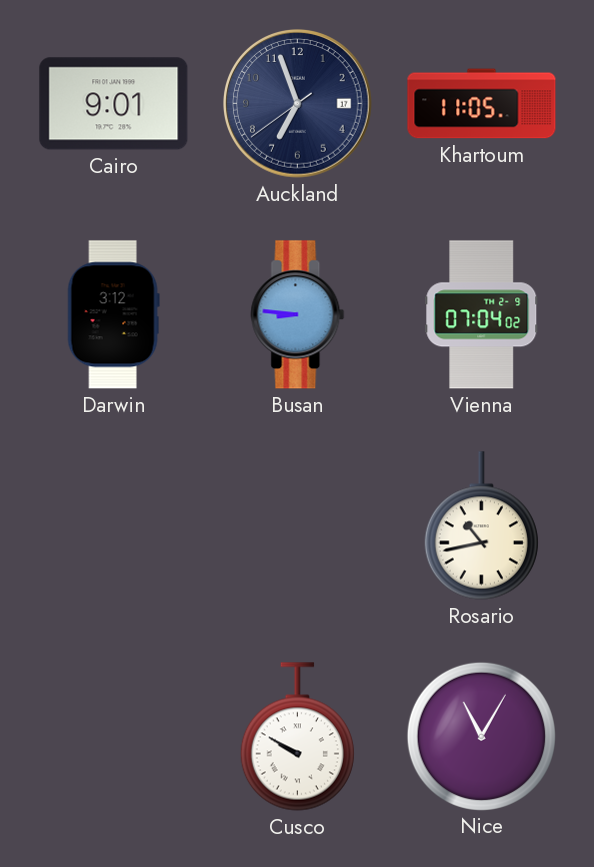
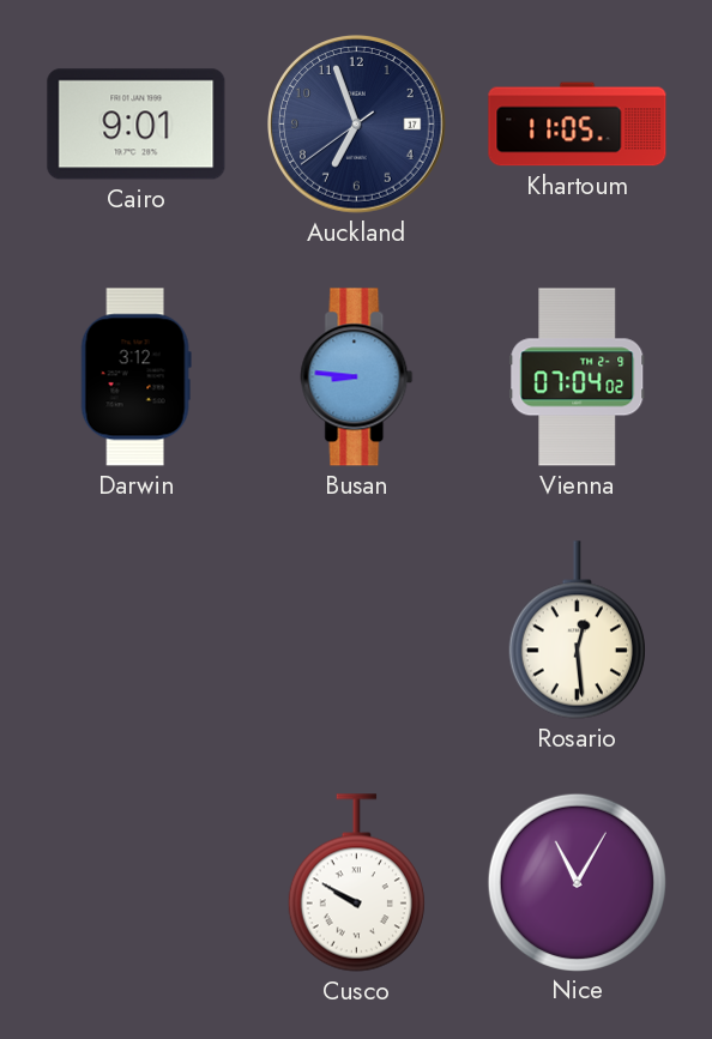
Rosario: 10:43 -> 12:29
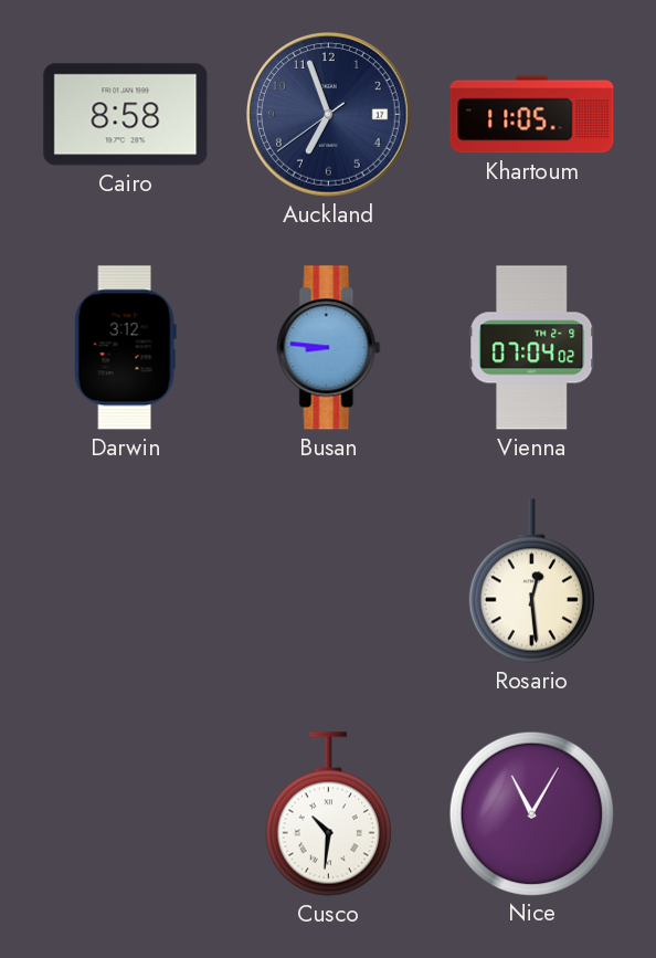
Cairo: 9:01 -> 8:58
Cusco: 9:50 -> 10:31
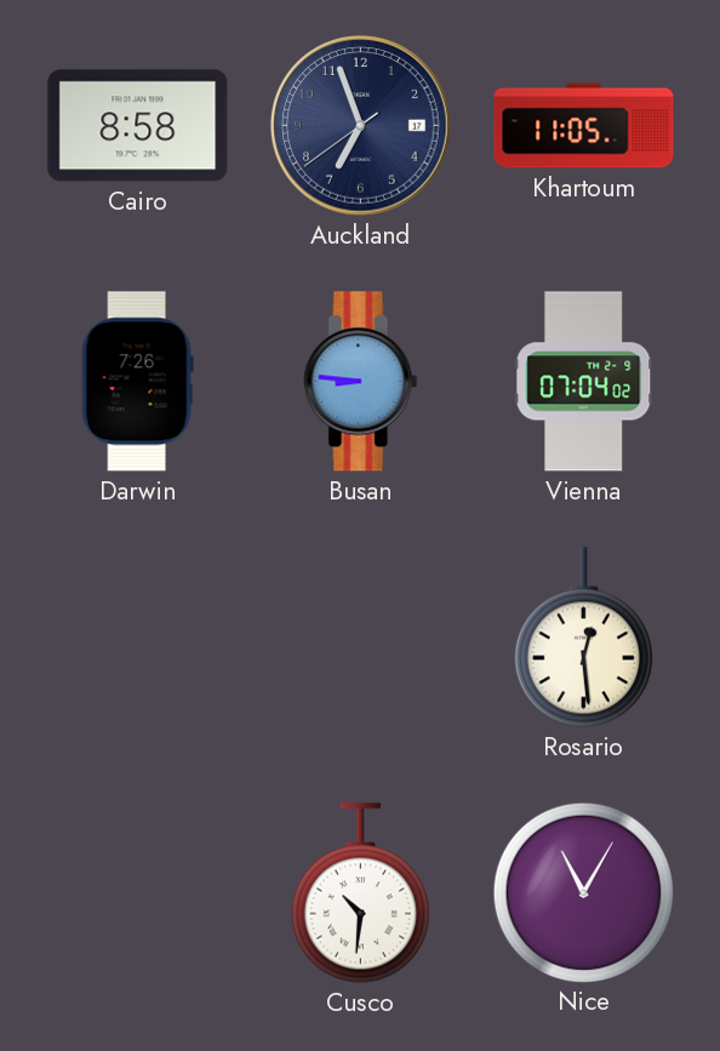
Darwin: 3:12 -> 7:26
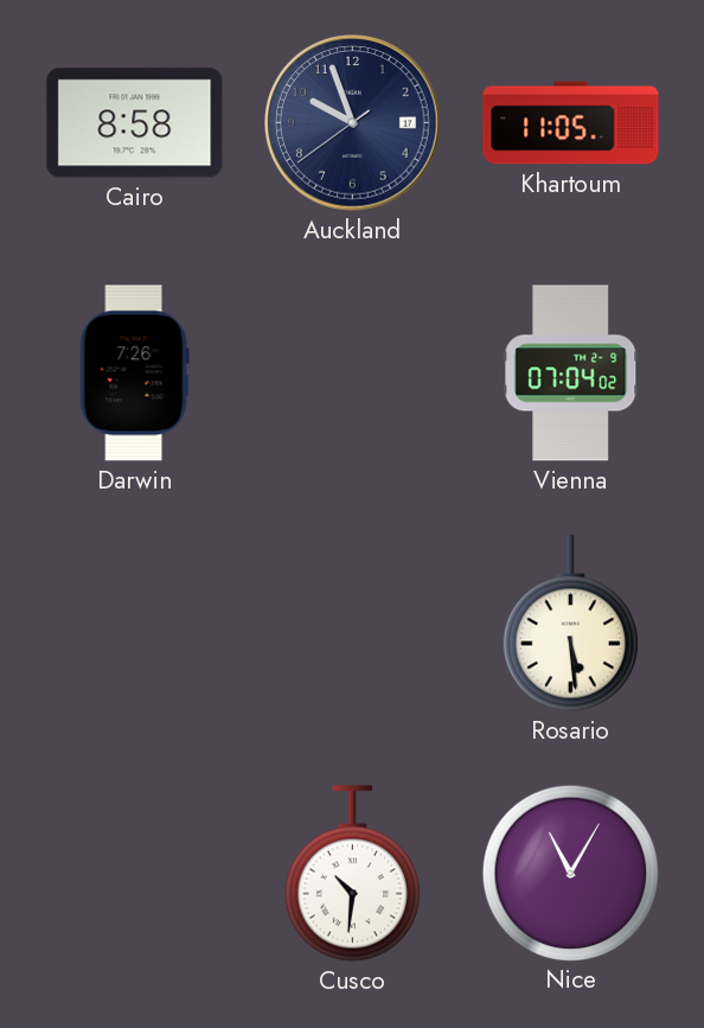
Auckland: 6:56 -> 9:56
Busan: 8:46 -> none
Rosario: 12:29 -> 5:29
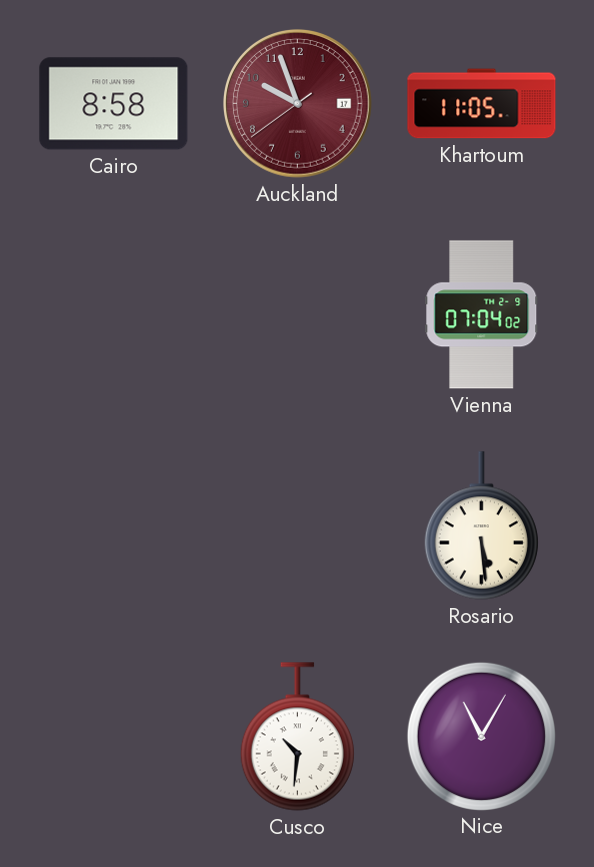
Auckland dial: navy -> burgundy
Darwin: 7:26 -> none
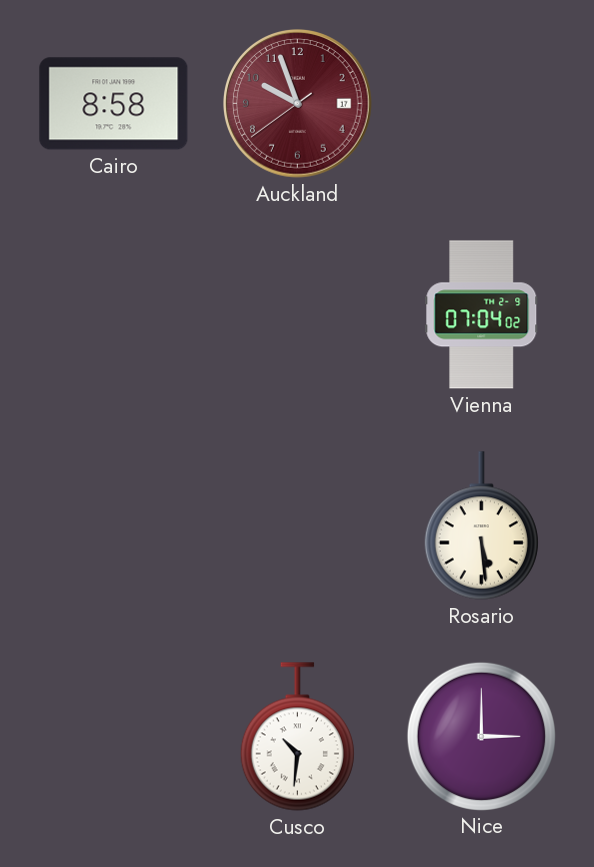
Khartoum: 11:05 -> none
Nice: 11:05 -> 3:00
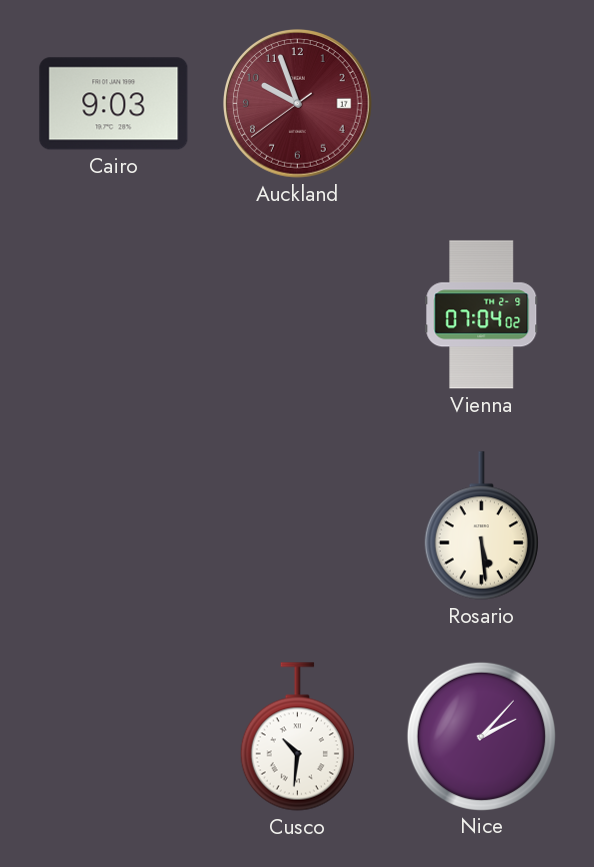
Cairo: 8:58 -> 9:03
Nice: 3:00 -> 2:07
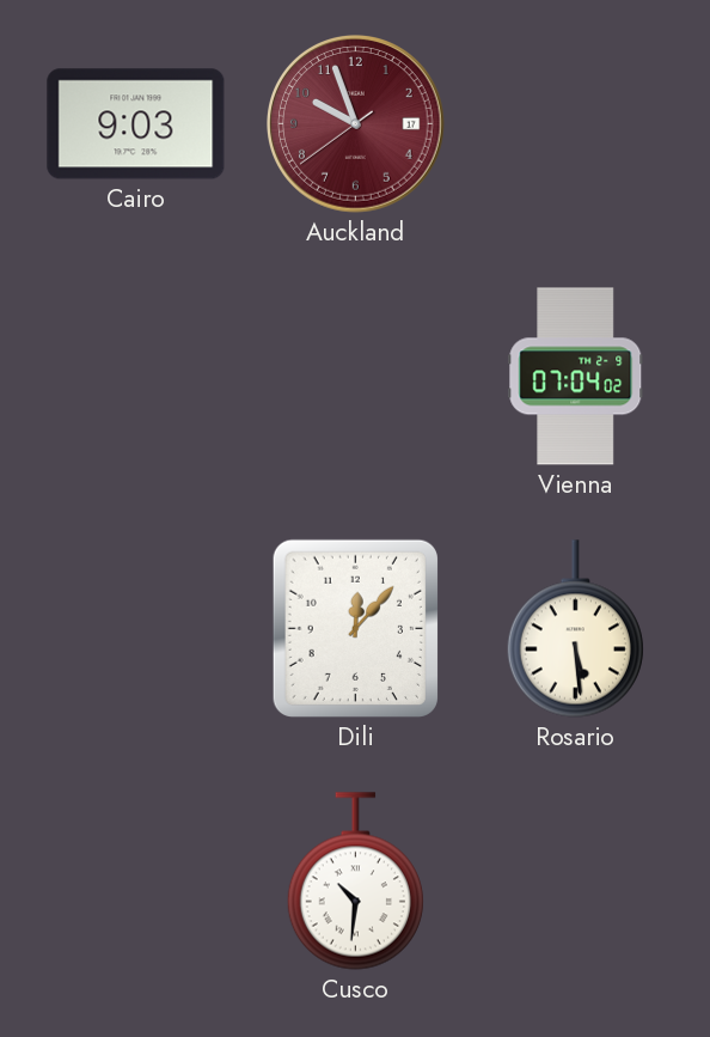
Dili: none -> 12:07
Nice: 2:07 -> none
